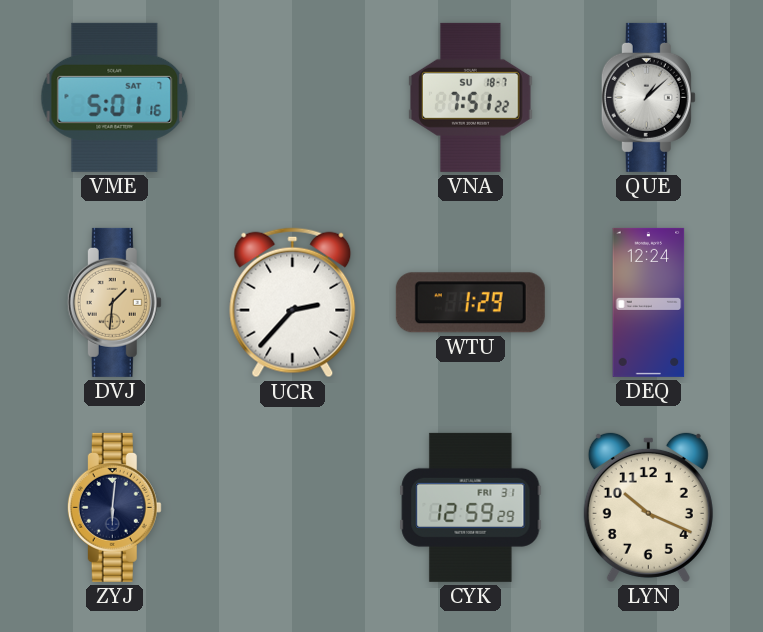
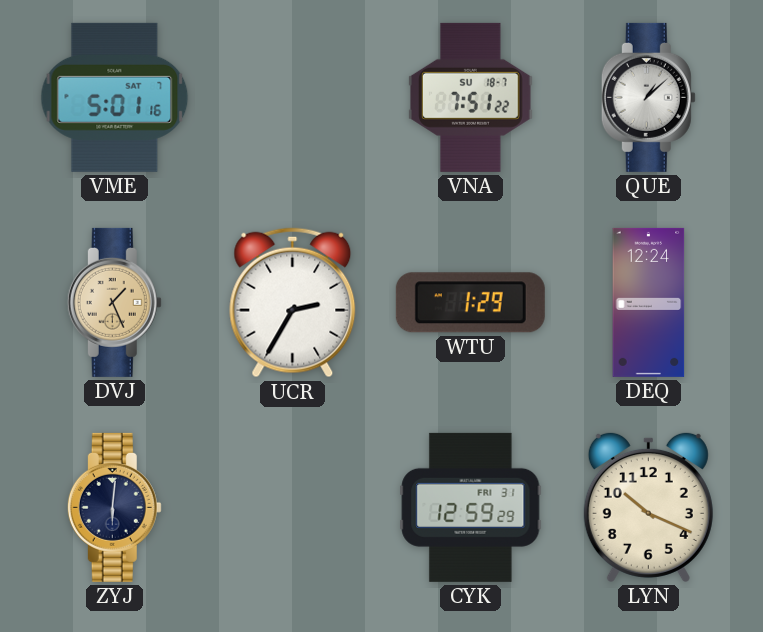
DVJ: 1:31 -> 1:26
UCR: 2:37 -> 2:35
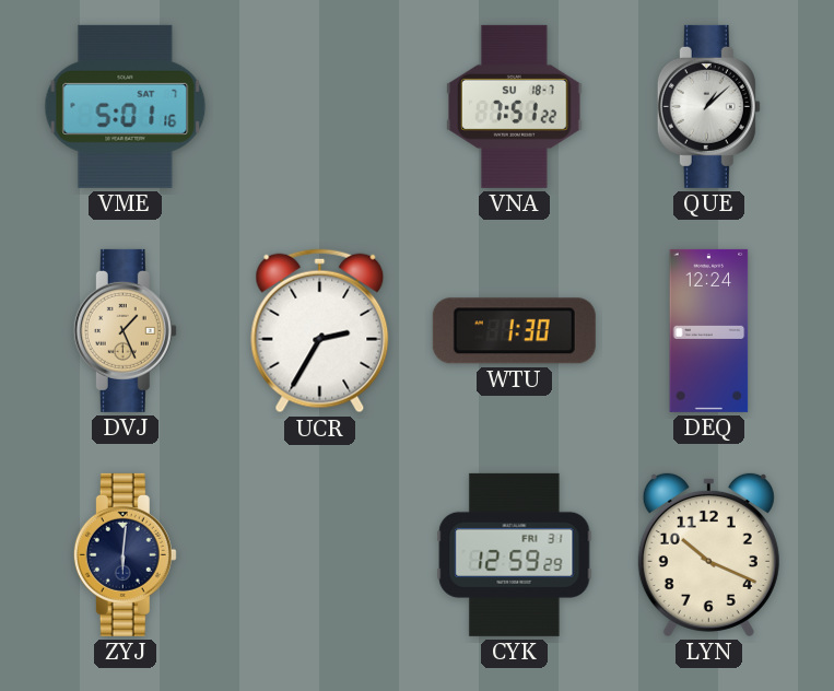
WTU: 1:29 -> 1:30
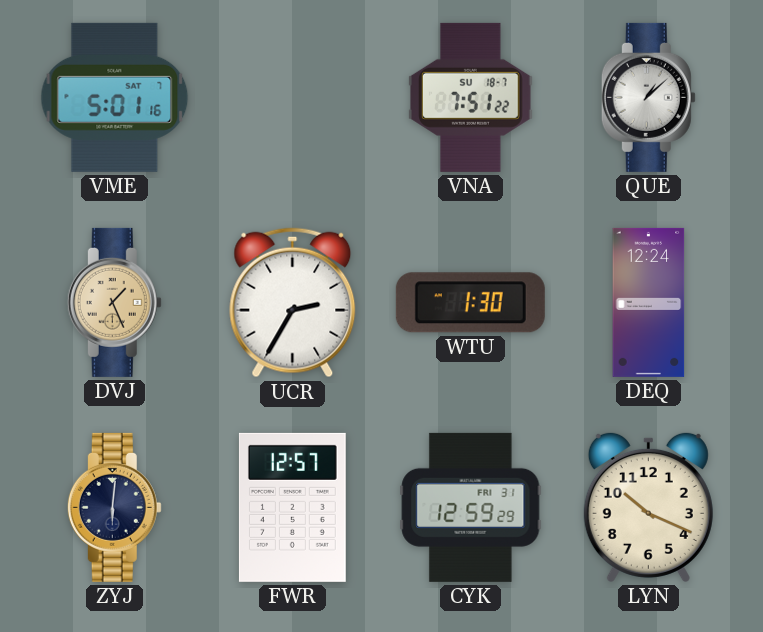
FWR: none -> 12:57
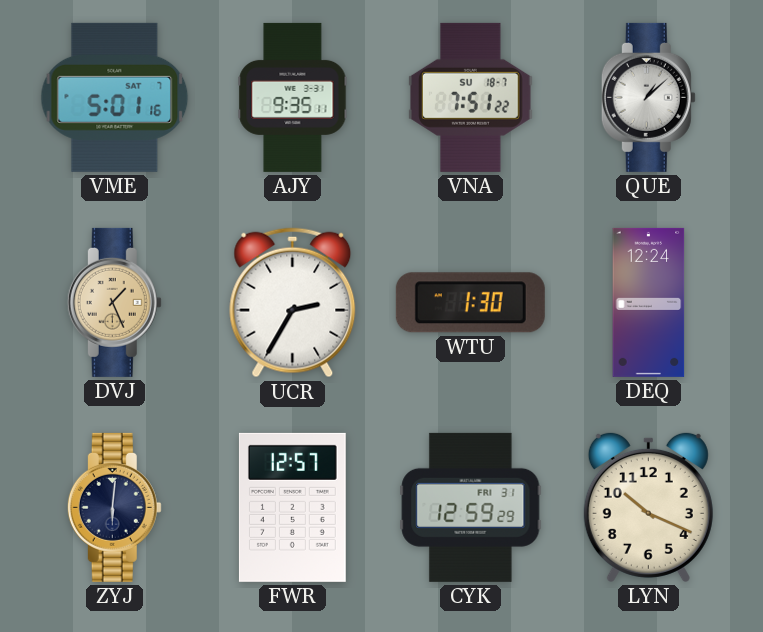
AJY: none -> 9:35
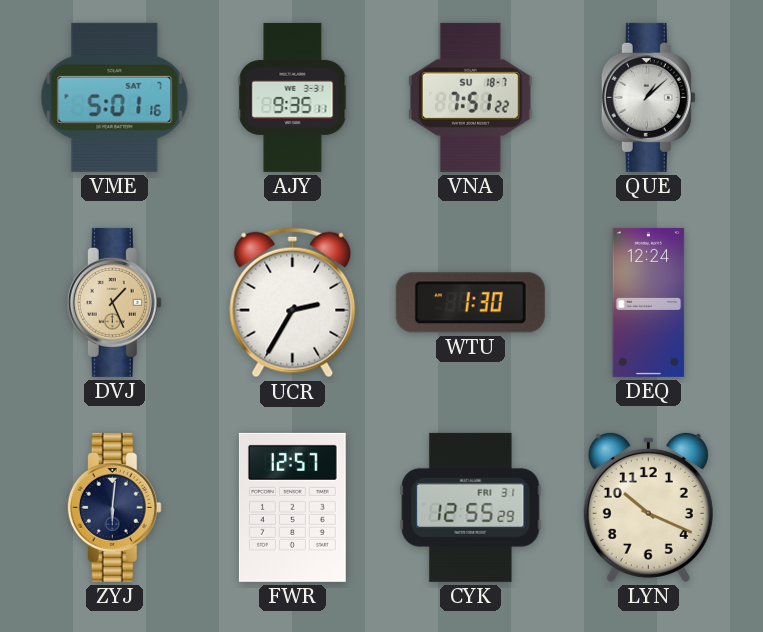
CYK: 12:59 -> 12:55
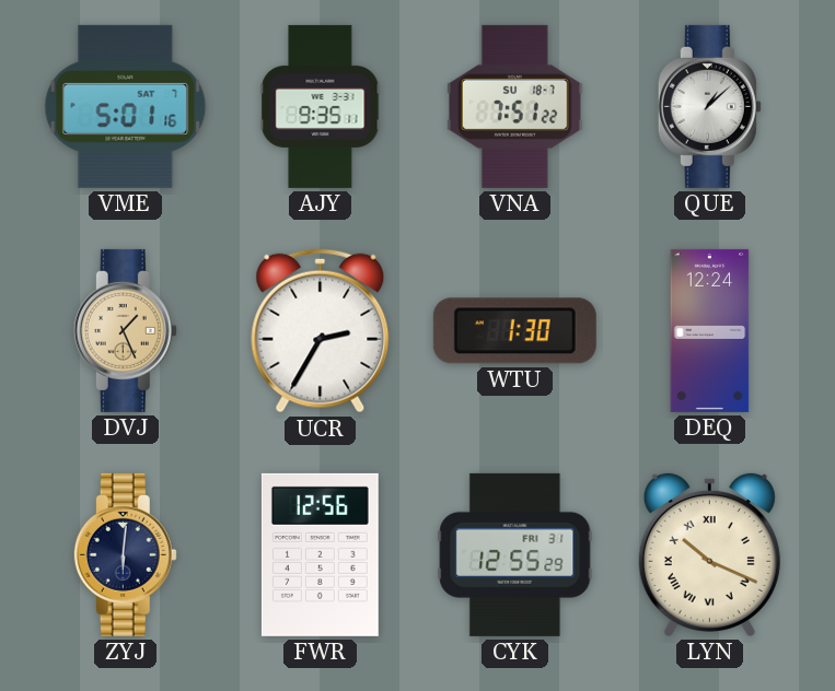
FWR: 12:57 -> 12:56
LYN numerals: Arabic -> Roman
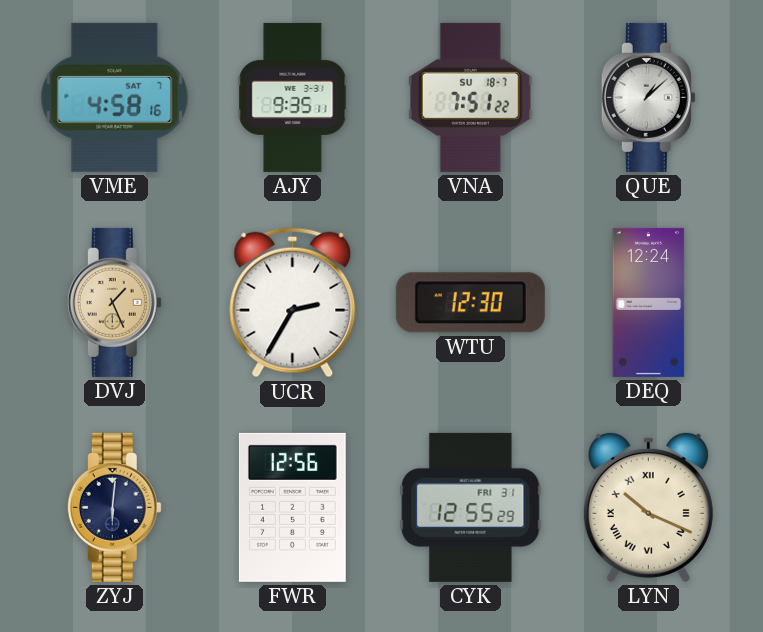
VME: 5:01 -> 4:58
WTU: 1:30 -> 12:30
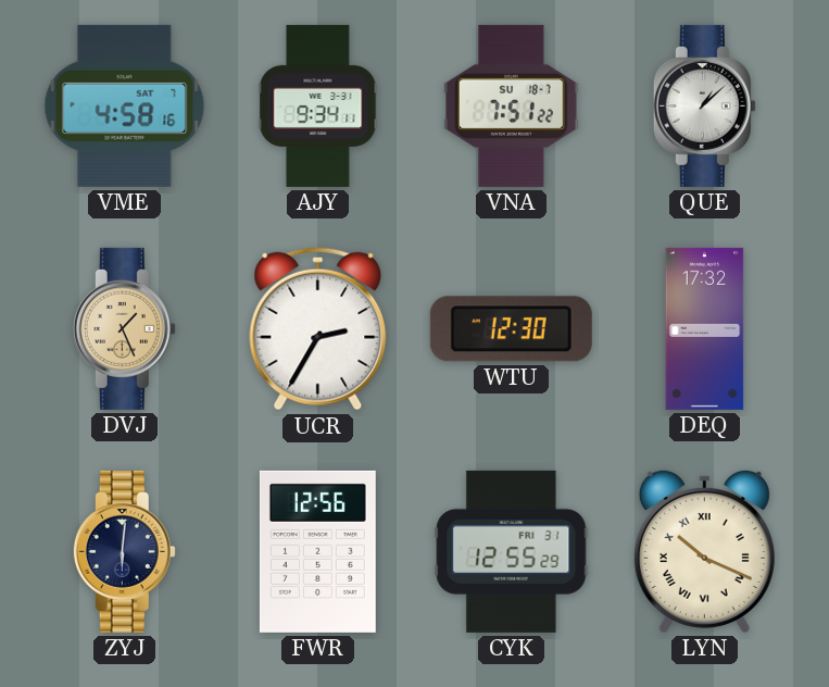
AJY: 9:35 -> 9:34
DEQ: 12:24 -> 17:32
